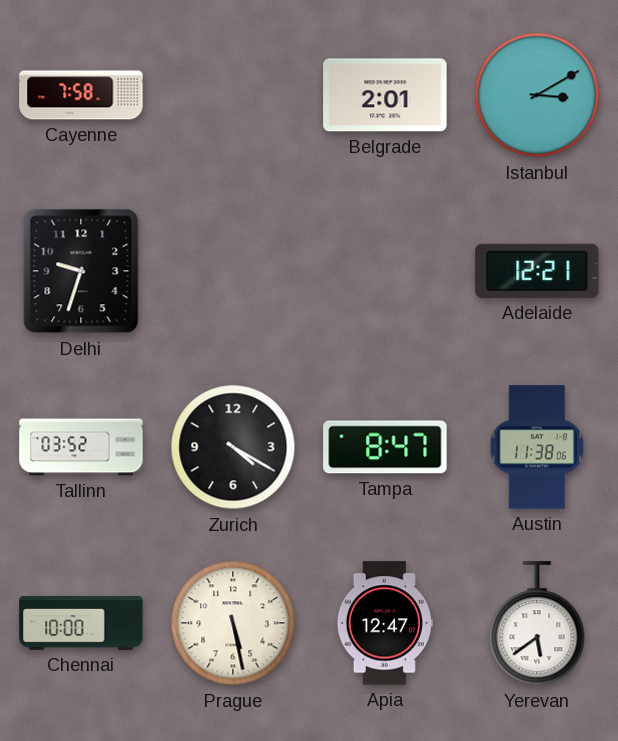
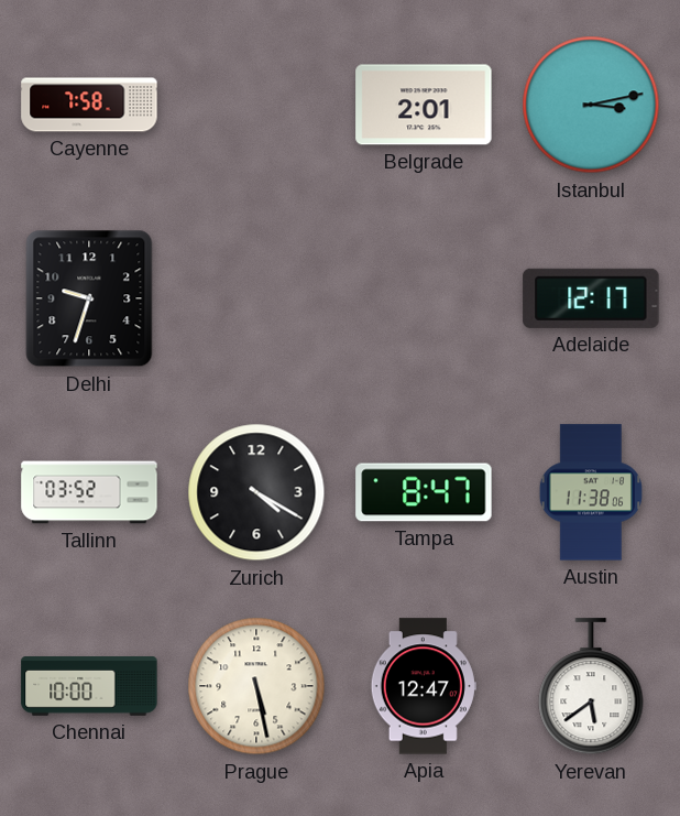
Istanbul: 3:10 -> 3:13
Adelaide: 12:21 -> 12:17
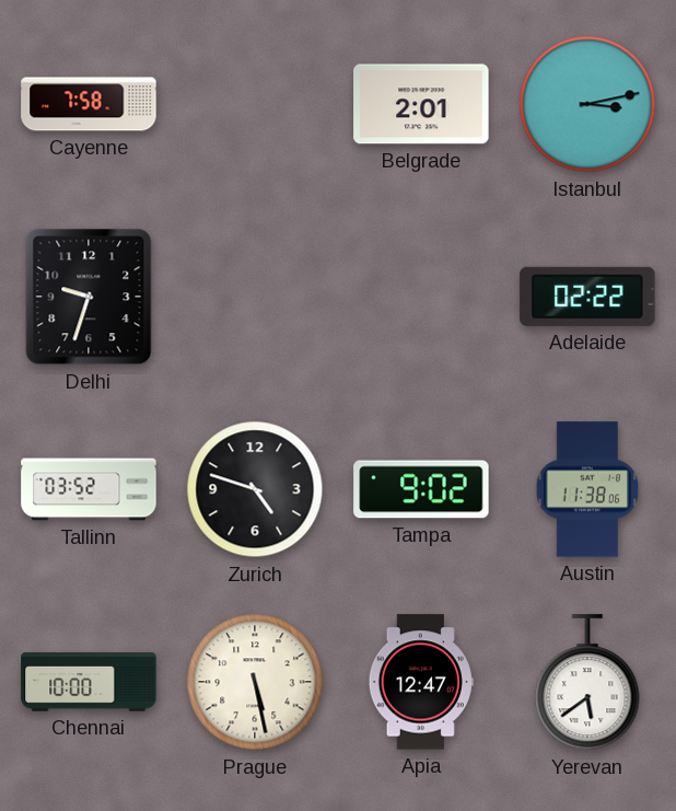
Adelaide: 12:17 -> 02:22
Zurich: 4:20 -> 4:48
Tampa: 8:47 -> 9:02
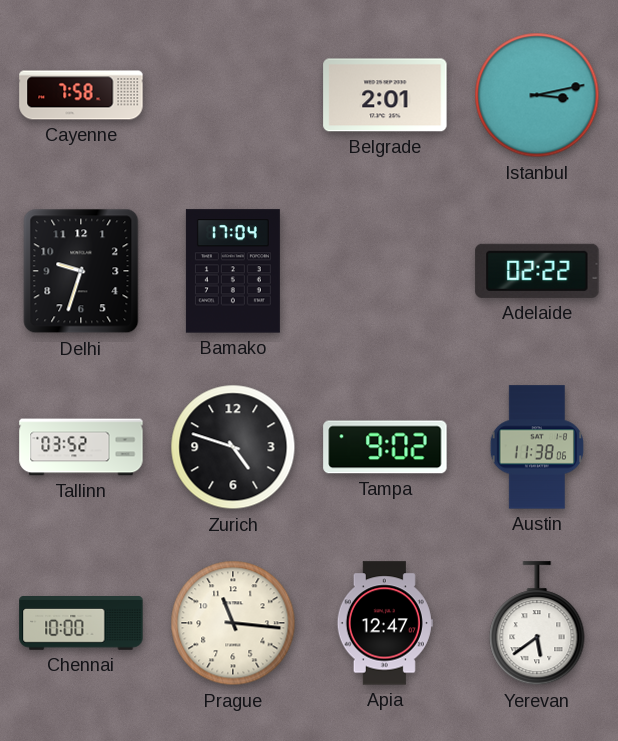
Bamako: none -> 17:04
Prague: 5:28 -> 11:16
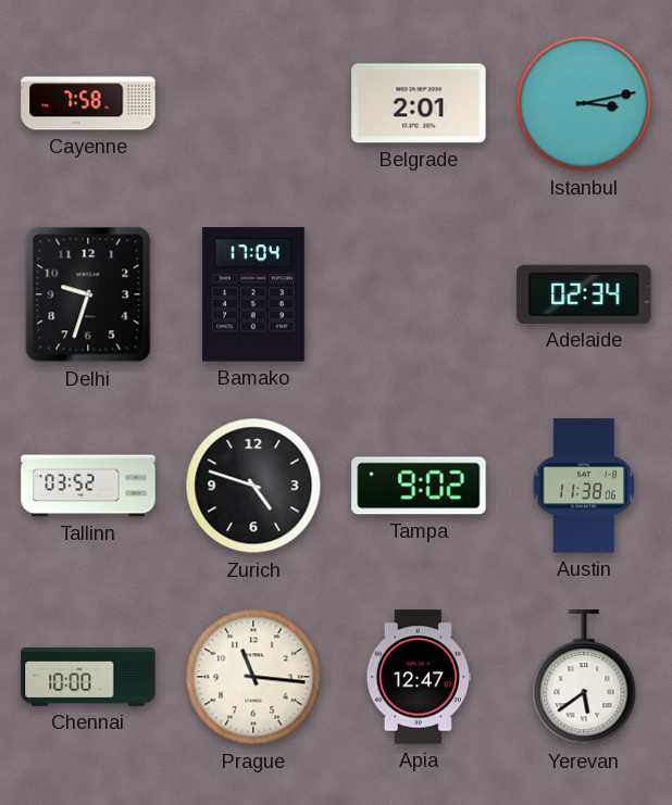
Adelaide: 02:22 -> 02:34
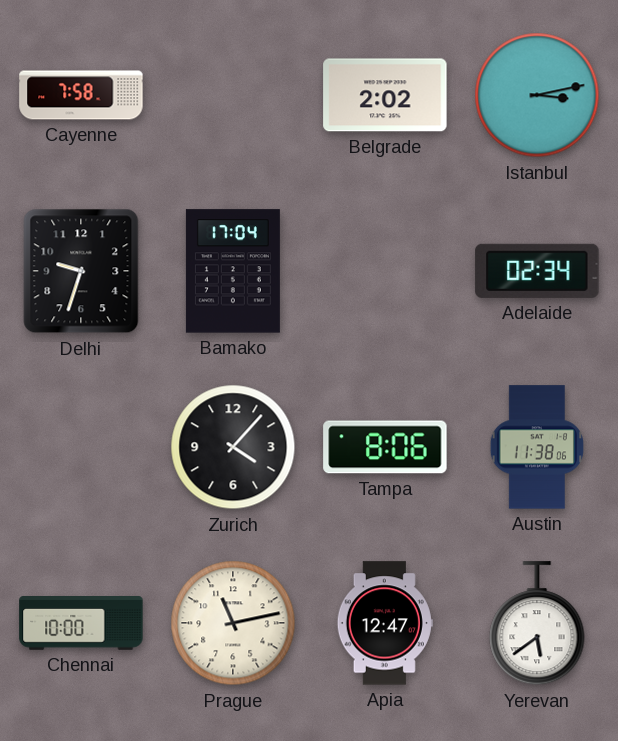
Belgrade: 2:01 -> 2:02
Tallinn: 03:52 -> none
Zurich: 4:48 -> 4:07
Tampa: 9:02 -> 8:06
Prague: 11:16 -> 11:13
